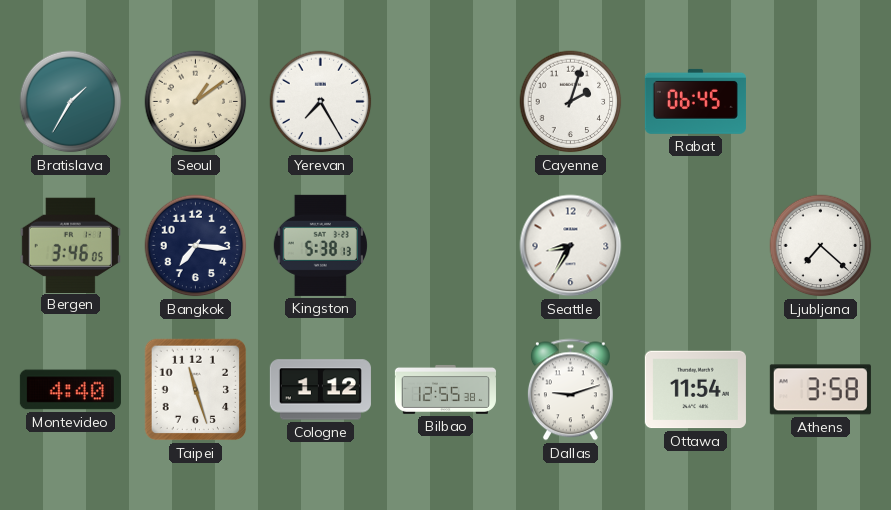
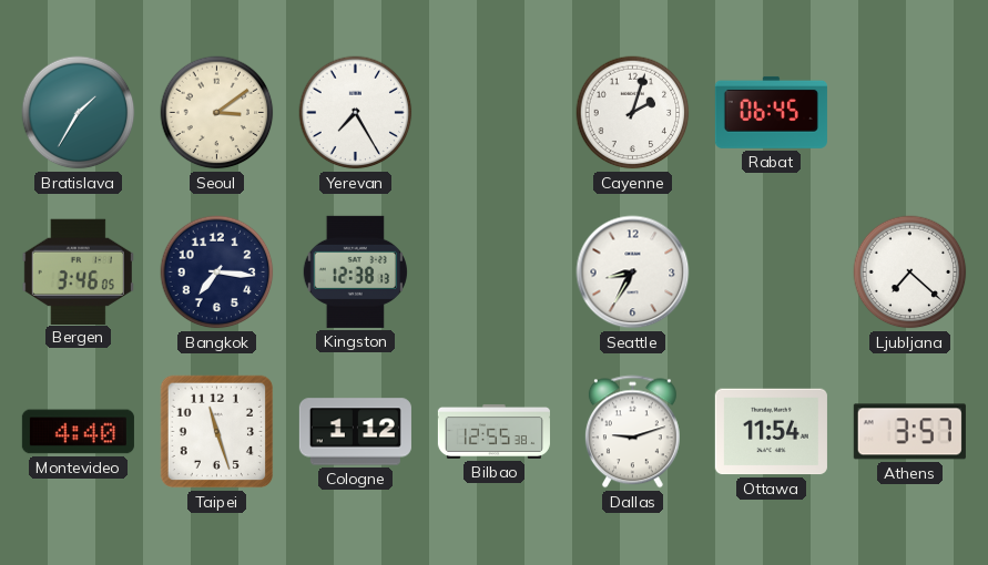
Seoul: 1:09 -> 3:09
Kingston: 5:38 -> 12:38
Athens: 3:58 -> 3:57
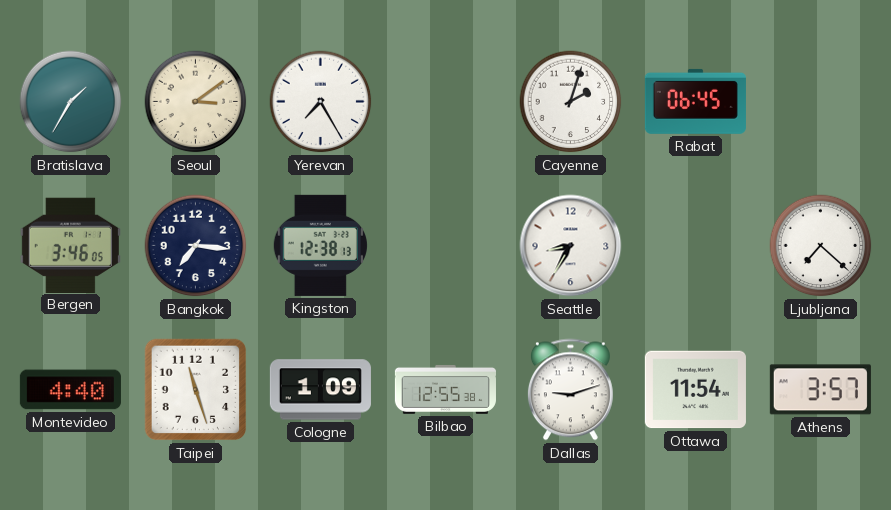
Cologne: 1:12 -> 1:09
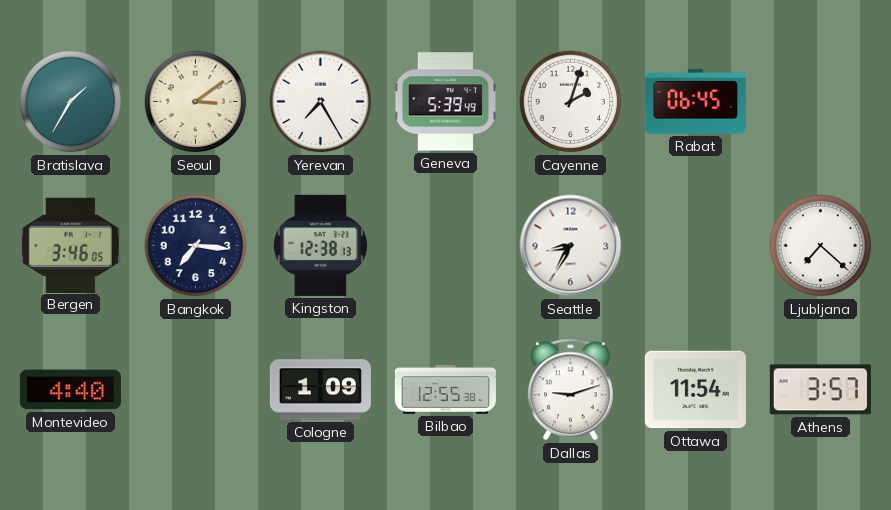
Geneva: none -> 5:39
Taipei: 11:27 -> none
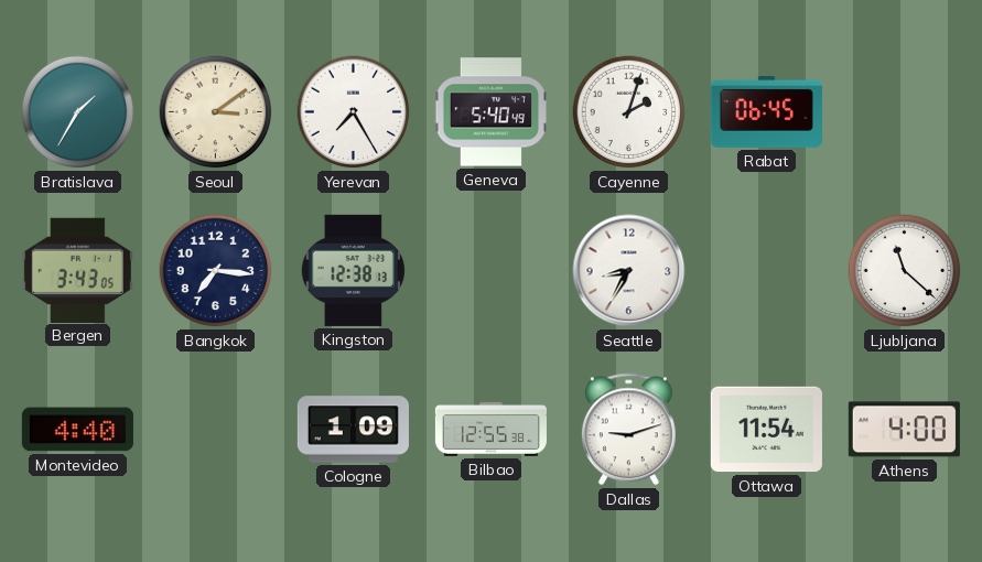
Geneva: 5:39 -> 5:40
Bergen: 3:46 -> 3:43
Ljubljana: 7:22 -> 11:22
Athens: 3:57 -> 4:00
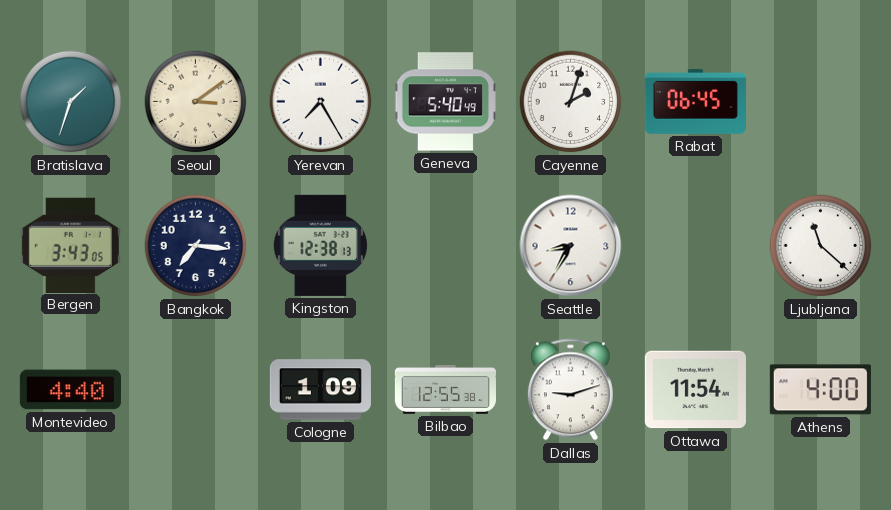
Bratislava: 1:35 -> 1:33
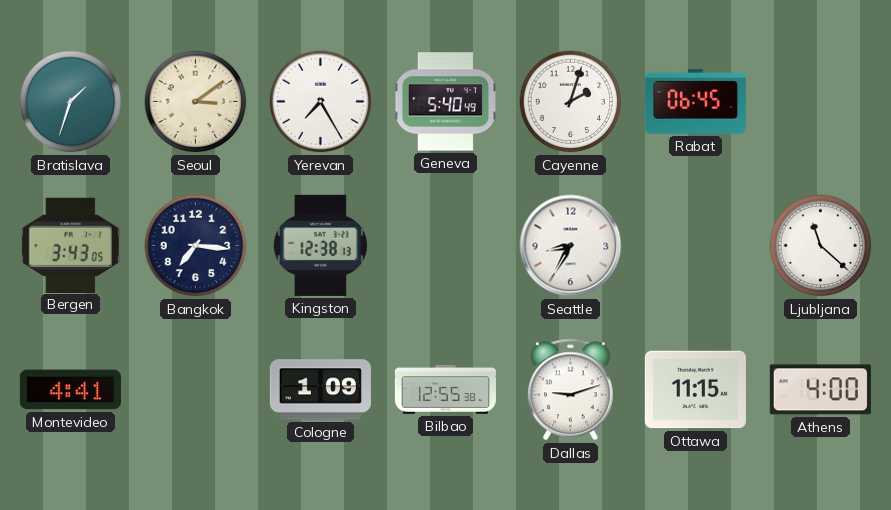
Montevideo: 4:40 -> 4:41
Ottawa: 11:54 -> 11:15
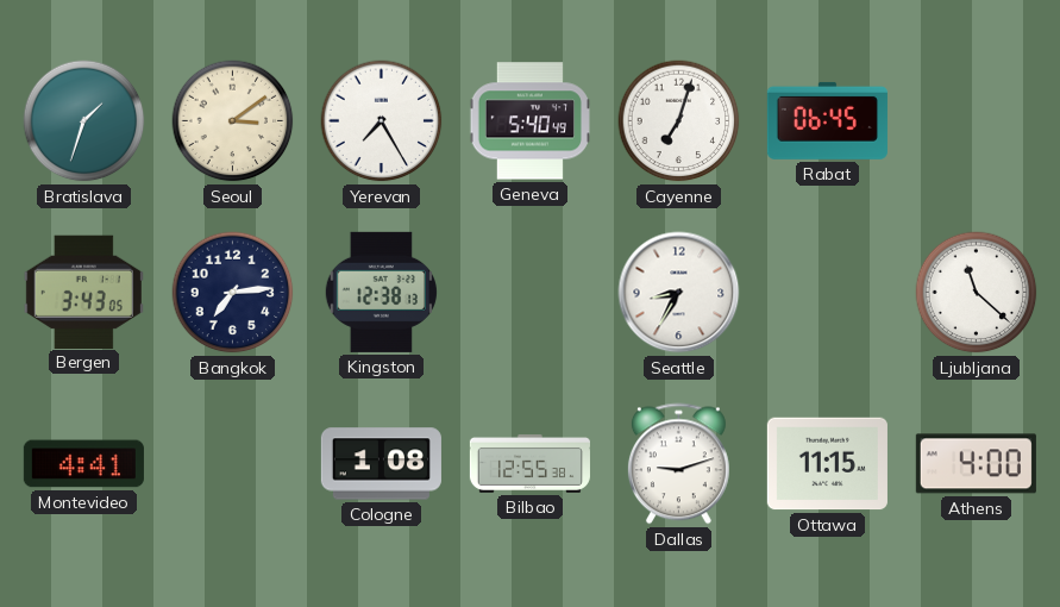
Cayenne: 2:03 -> 7:03
Bangkok: 7:16 -> 7:14
Cologne: 1:09 -> 1:08
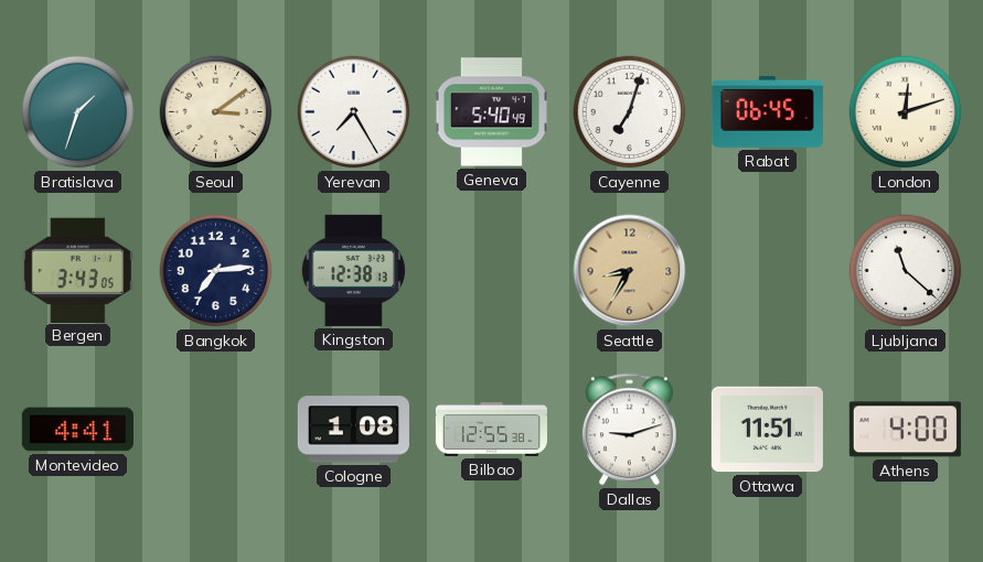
London: none -> 12:12
Seattle dial: white -> champagne
Ottawa: 11:15 -> 11:51
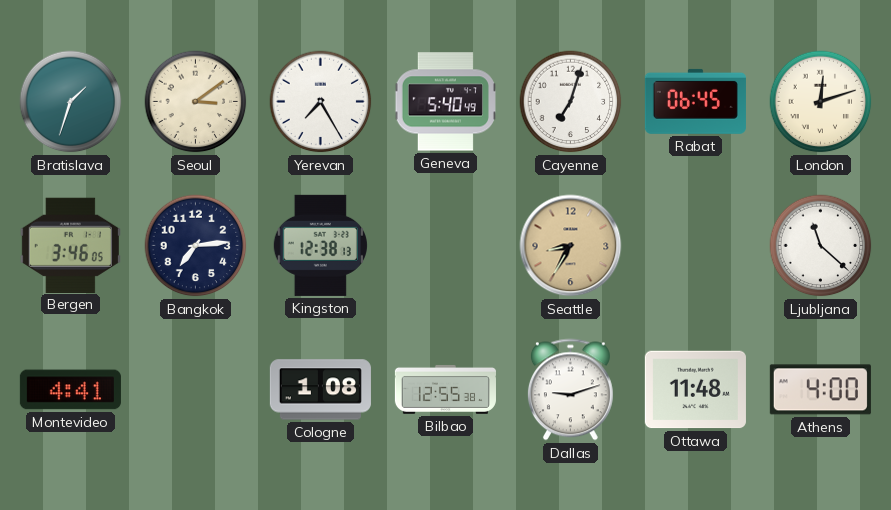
Bergen: 3:43 -> 3:46
Ottawa: 11:51 -> 11:48
